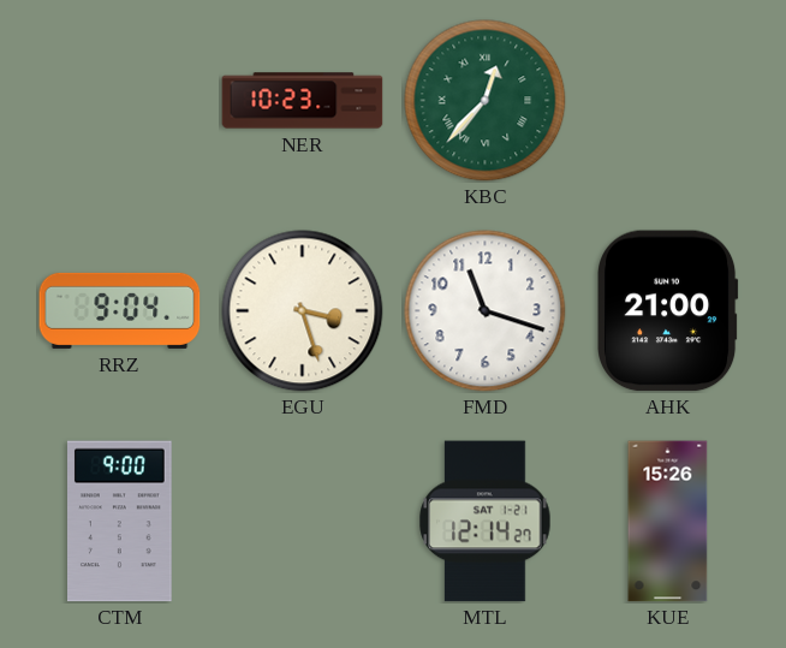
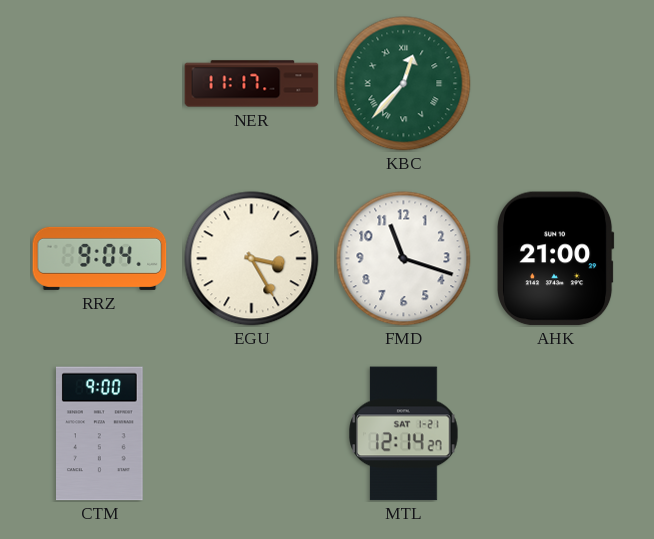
NER: 10:23 -> 11:17
EGU: 3:27 -> 3:25
KUE: 15:26 -> none
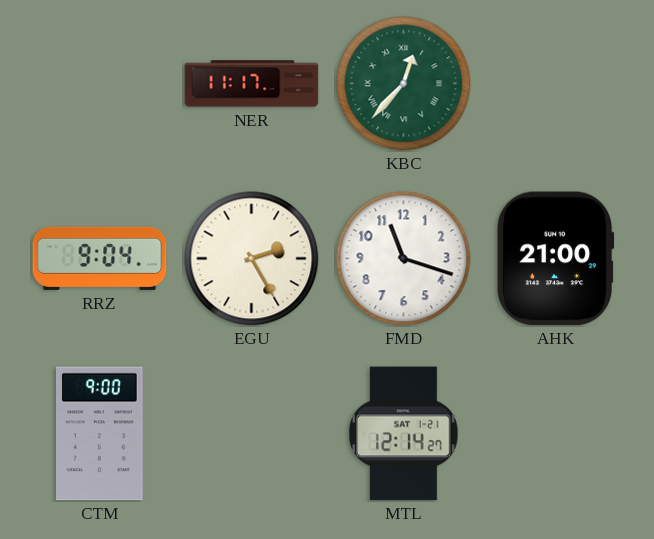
EGU: 3:25 -> 2:25
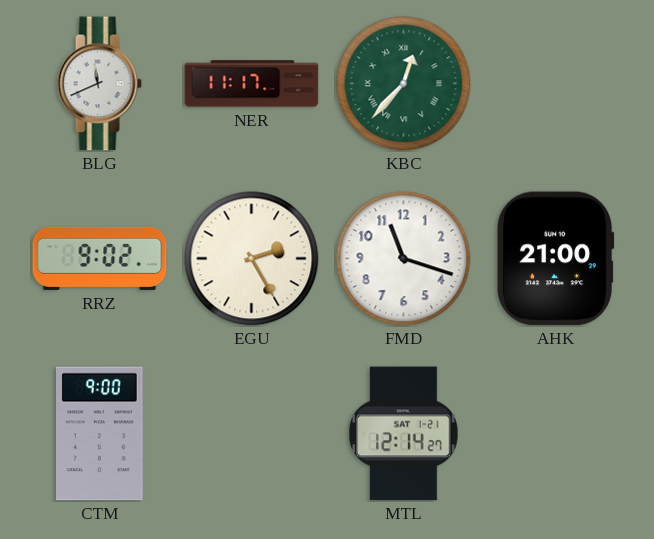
BLG: none -> 11:41
RRZ: 9:04 -> 9:02
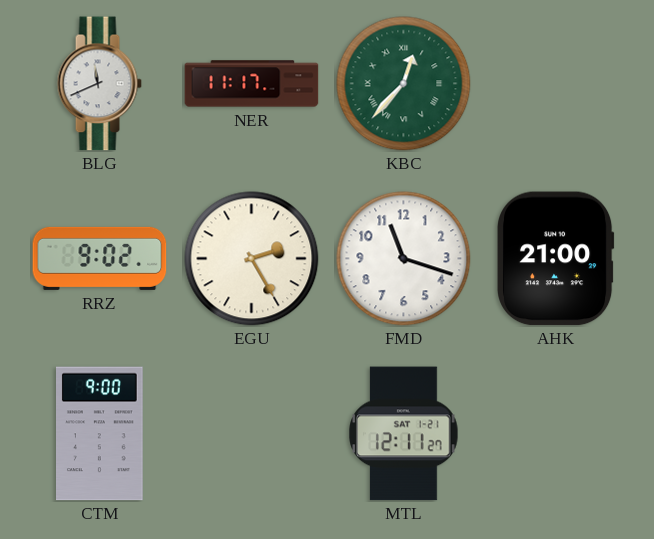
MTL: 12:14 -> 12:11
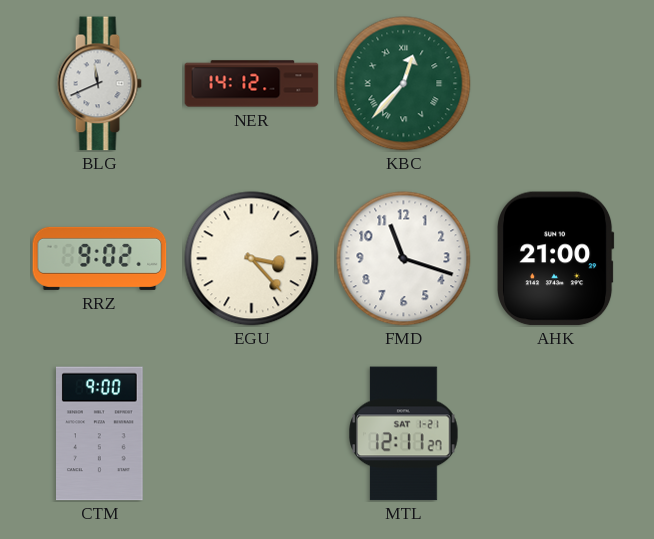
NER: 11:17 -> 14:12
EGU: 2:25 -> 3:23
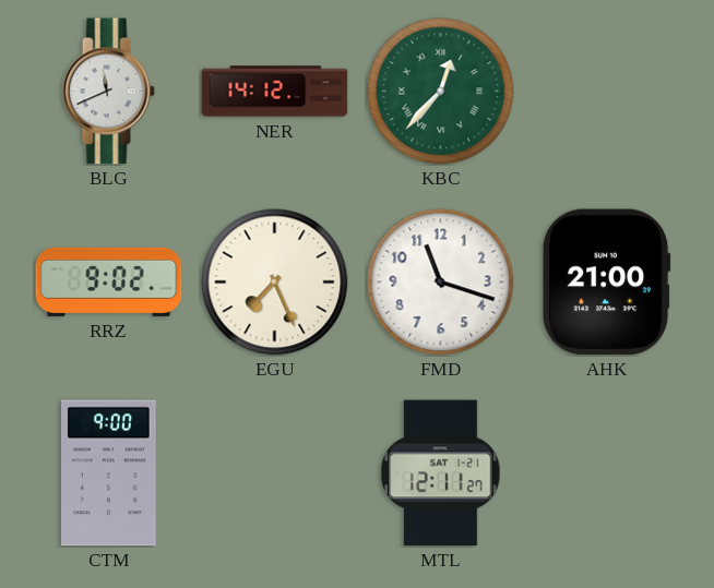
EGU: 3:23 -> 7:26
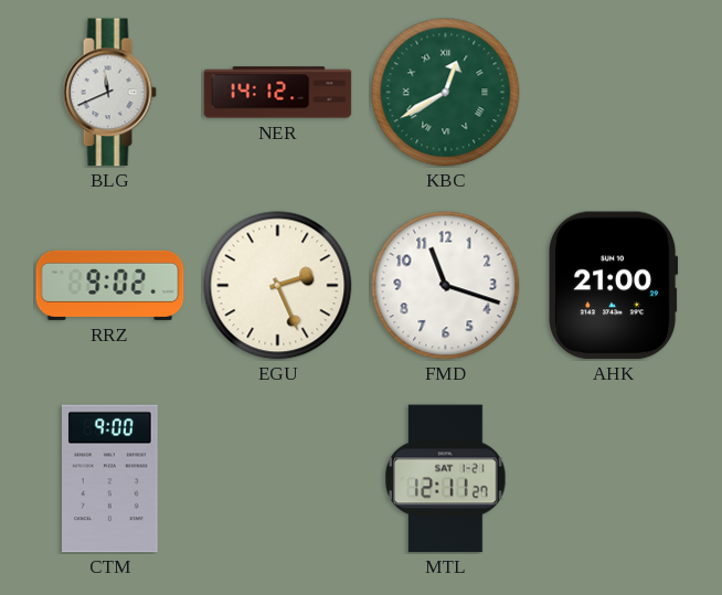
KBC: 12:37 -> 12:40
EGU: 7:26 -> 2:26
